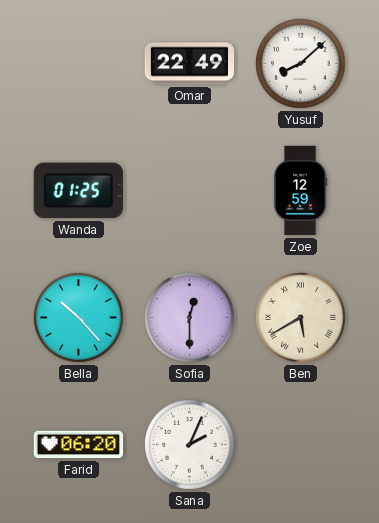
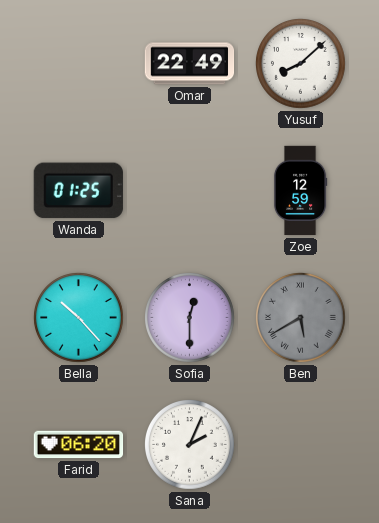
Ben dial: cream -> grey
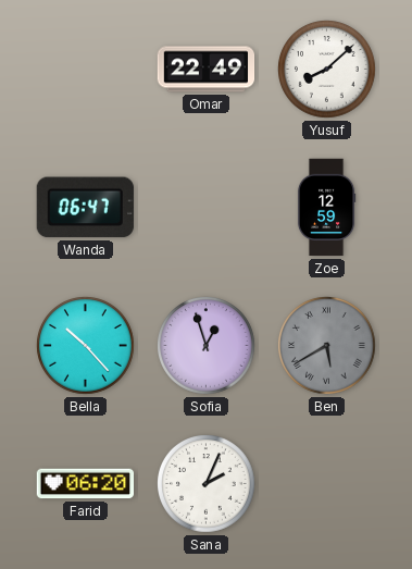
Wanda: 01:25 -> 06:47
Sofia: 12:30 -> 12:57
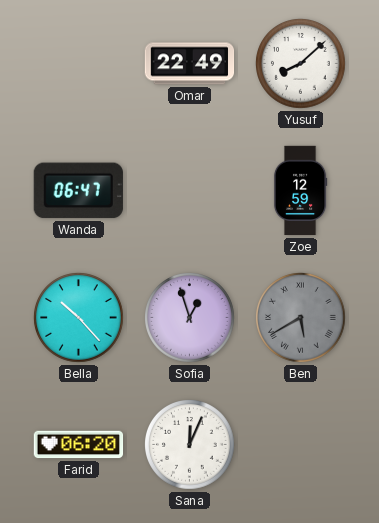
Sana: 2:04 -> 12:04
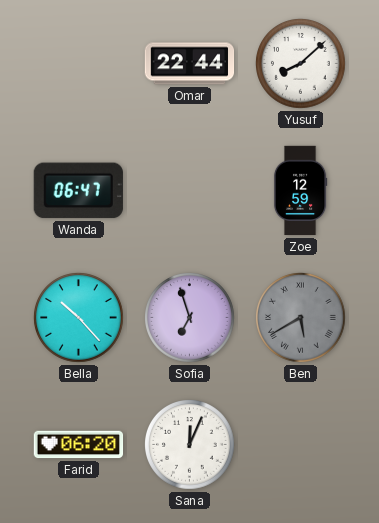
Omar: 22:49 -> 22:44
Sofia: 12:57 -> 6:57
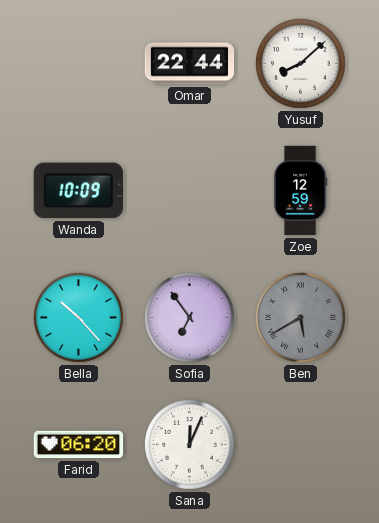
Wanda: 06:47 -> 10:09
Sofia: 6:57 -> 6:54
